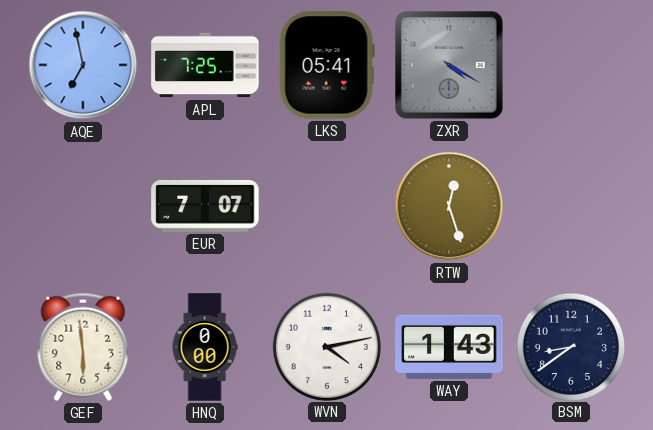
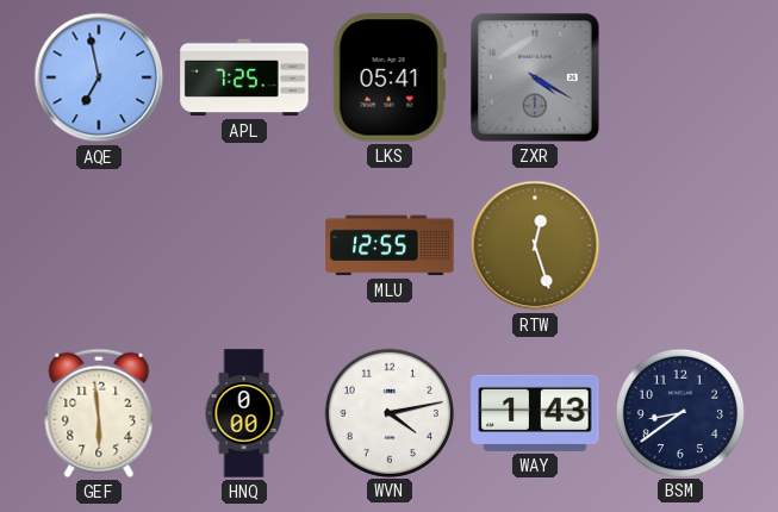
EUR: 7:07 -> none
MLU: none -> 12:55
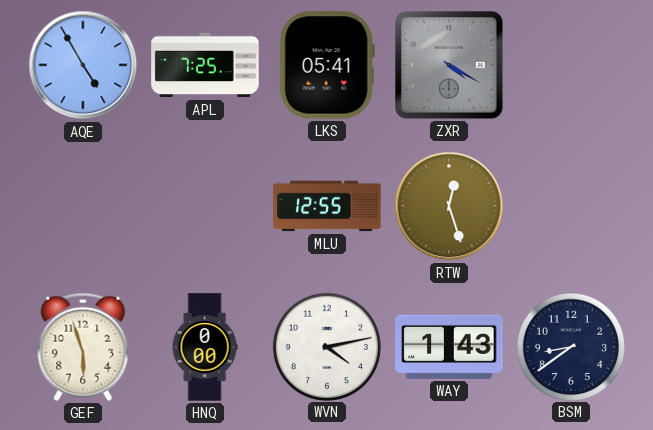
AQE: 6:58 -> 4:55
GEF: 5:59 -> 5:57
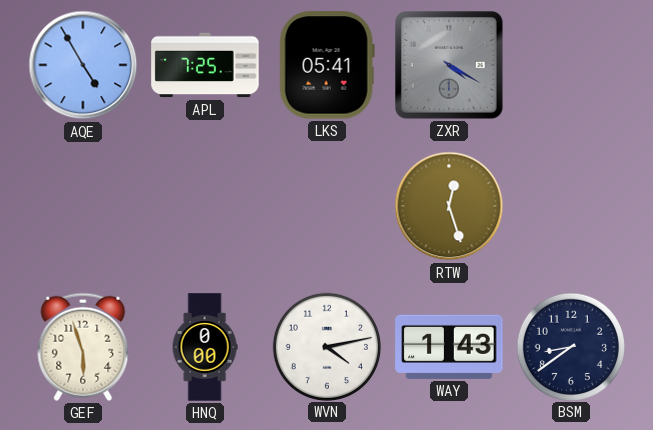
MLU: 12:55 -> none
